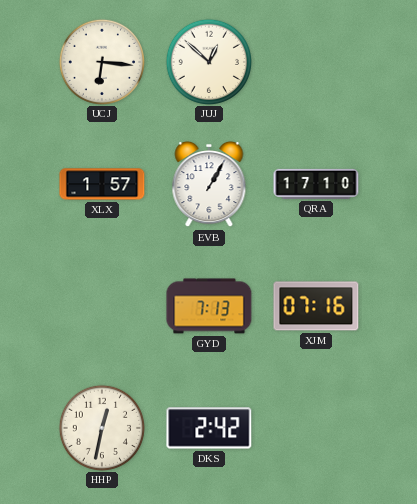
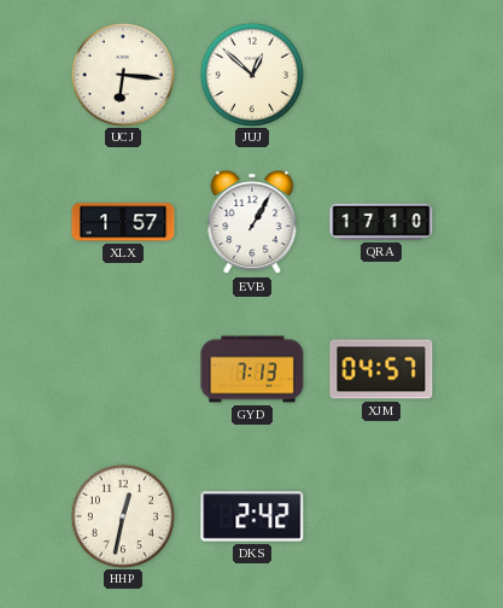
XJM: 07:16 -> 04:57
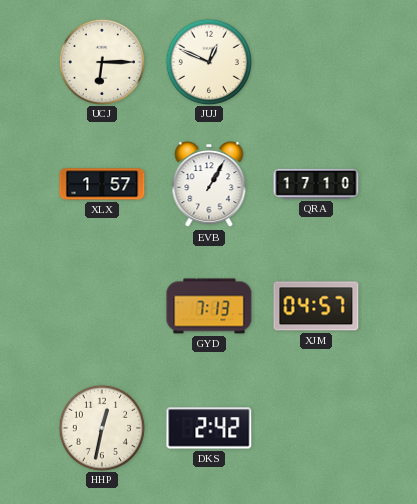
UCJ: 6:16 -> 6:15
JUJ: 12:52 -> 12:49
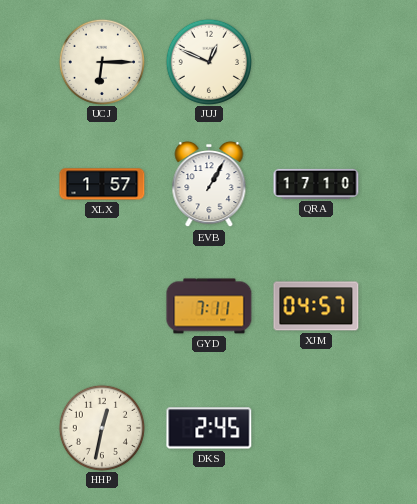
GYD: 7:13 -> 7:11
DKS: 2:42 -> 2:45
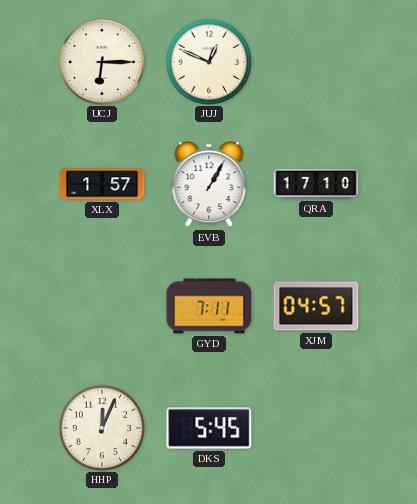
HHP: 12:32 -> 12:04
DKS: 2:45 -> 5:45
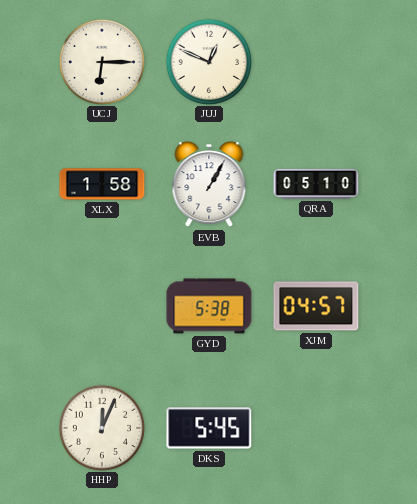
XLX: 1:57 -> 1:58
QRA: 17:10 -> 05:10
GYD: 7:11 -> 5:38
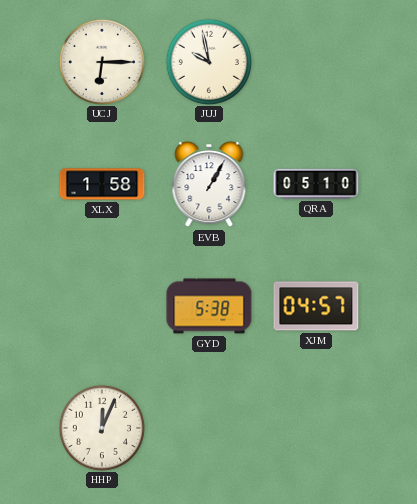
JUJ: 12:49 -> 9:58
DKS: 5:45 -> none
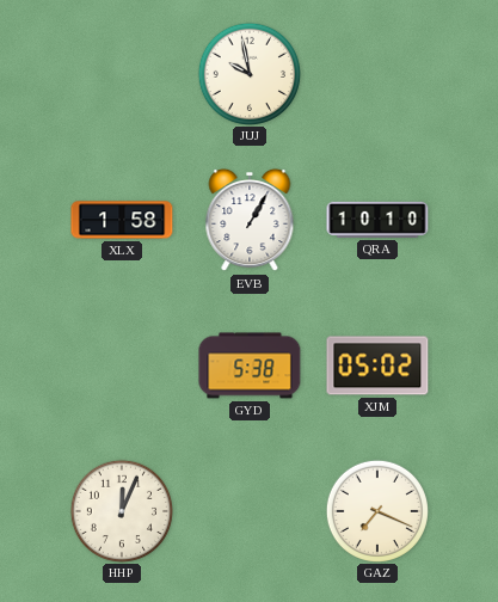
UCJ: 6:15 -> none
QRA: 05:10 -> 10:10
XJM: 04:57 -> 05:02
GAZ: none -> 7:19
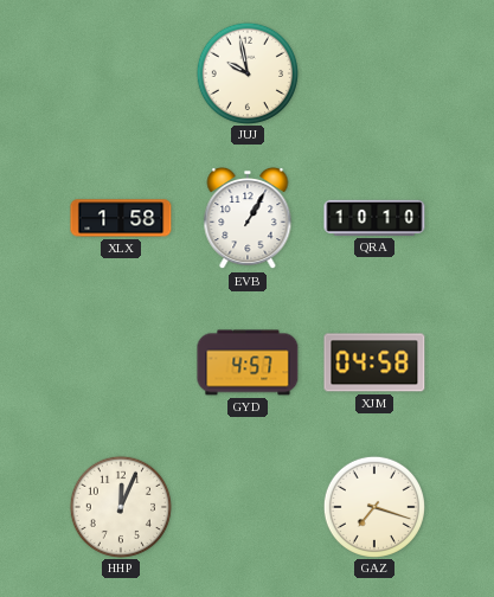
GYD: 5:38 -> 4:57
XJM: 05:02 -> 04:58
GAZ: 7:19 -> 7:18
